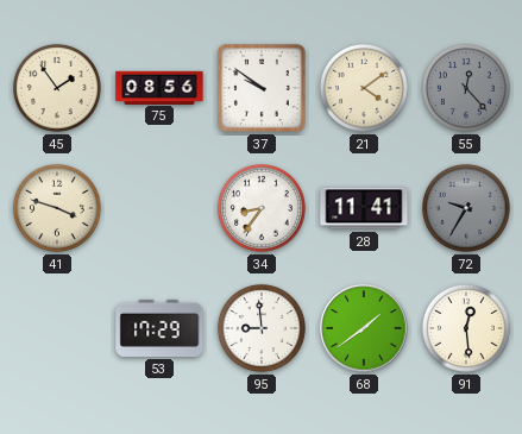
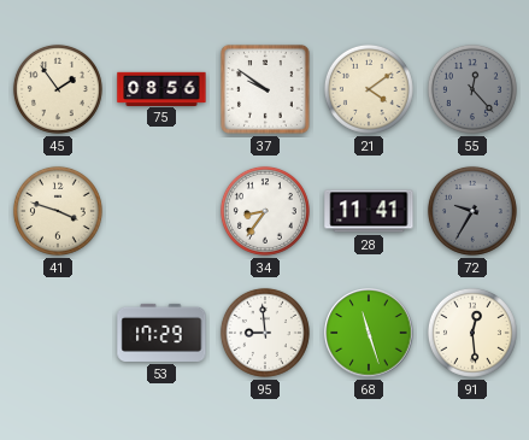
68: 1:39 -> 11:27
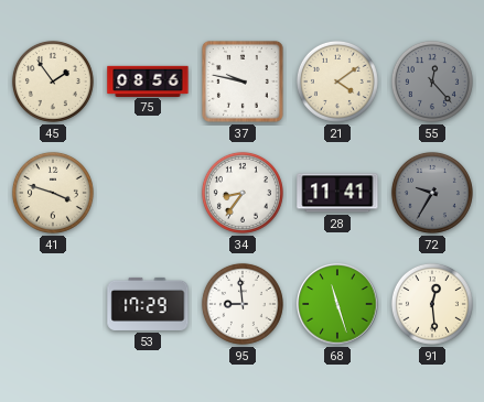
37: 9:51 -> 9:47
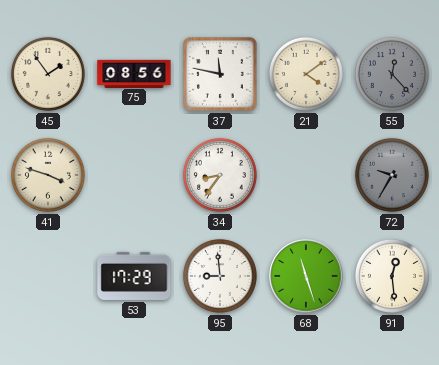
37: 9:47 -> 11:47
28: 11:41 -> none
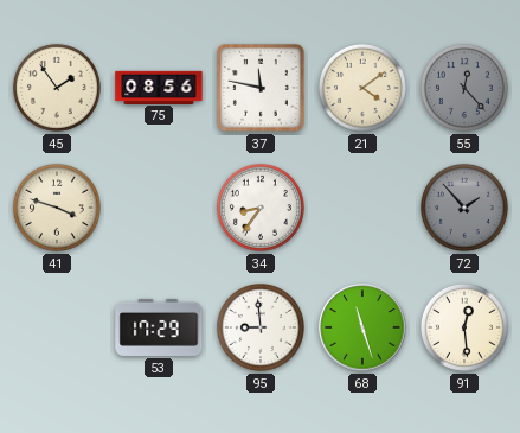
72: 9:35 -> 1:53
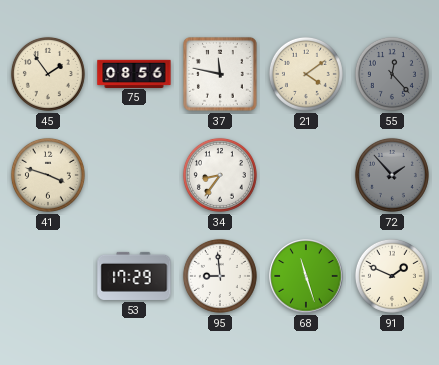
91: 12:29 -> 1:49
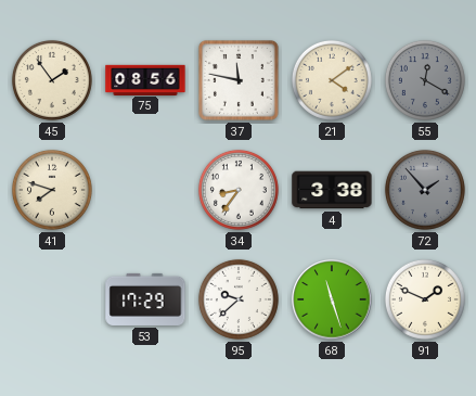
55: 12:23 -> 12:20
41: 3:48 -> 7:48
4: none -> 3:38
95: 8:59 -> 9:38
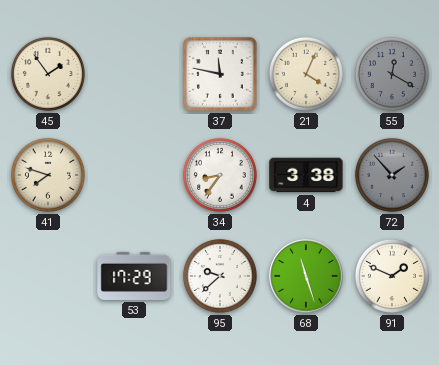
75: 08:56 -> none
21: 4:09 -> 4:04
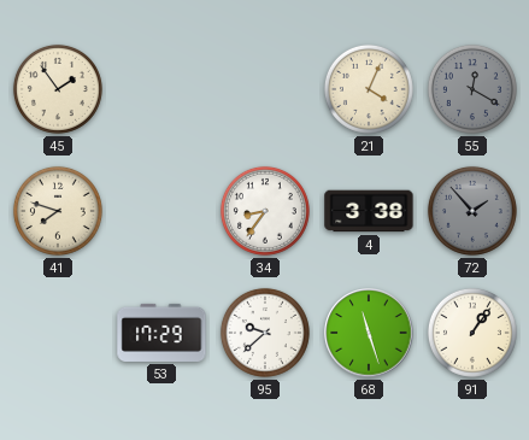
37: 11:47 -> none
91: 1:49 -> 1:06
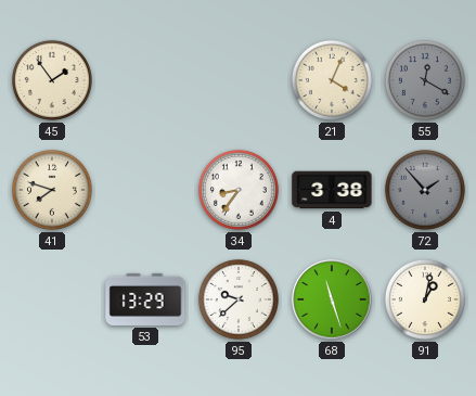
53: 17:29 -> 13:29
91: 1:06 -> 1:02
